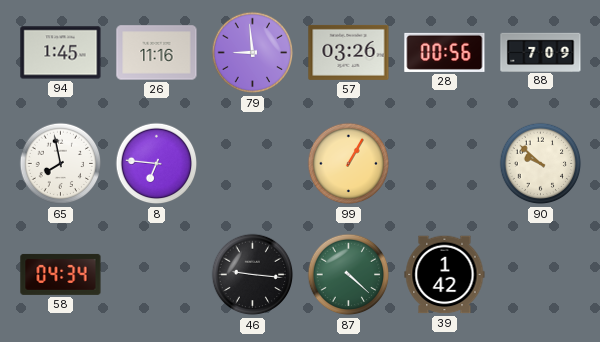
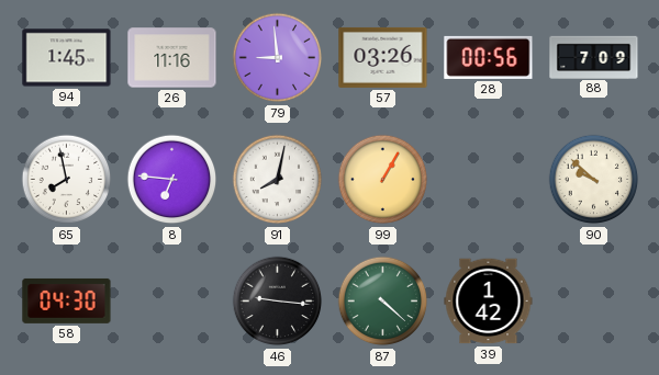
91: none -> 8:02
58: 04:34 -> 04:30
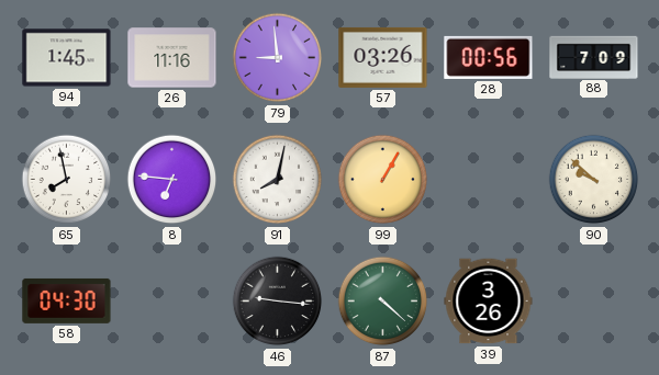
39: 1:42 -> 3:26
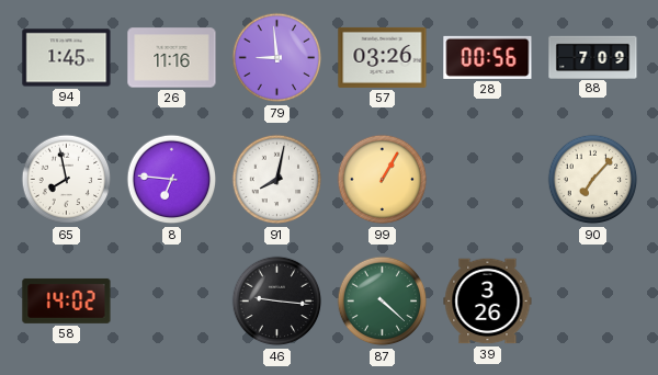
90: 9:52 -> 7:07
58: 04:30 -> 14:02
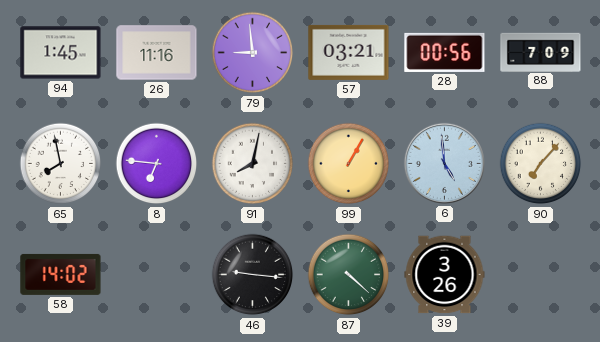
57: 03:26 -> 03:21
6: none -> 4:59
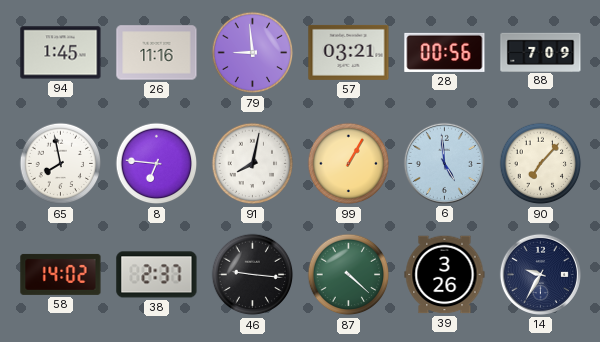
38: none -> 2:37
14: none -> 9:35
